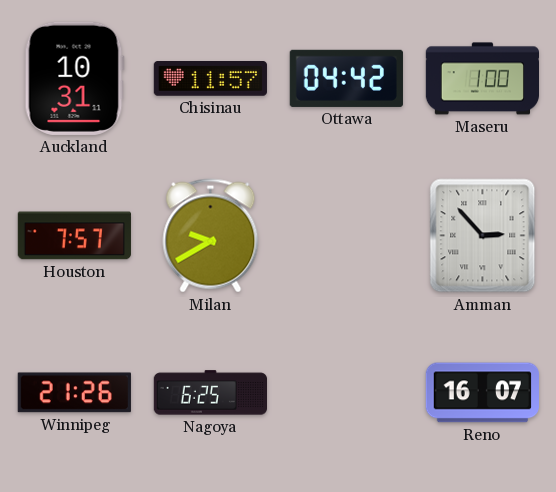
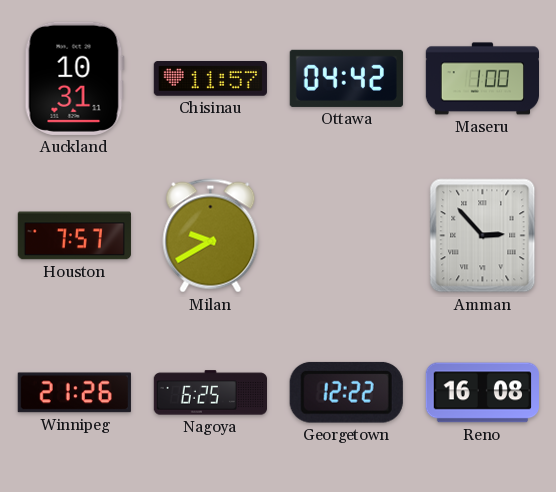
Georgetown: none -> 12:22
Reno: 16:07 -> 16:08
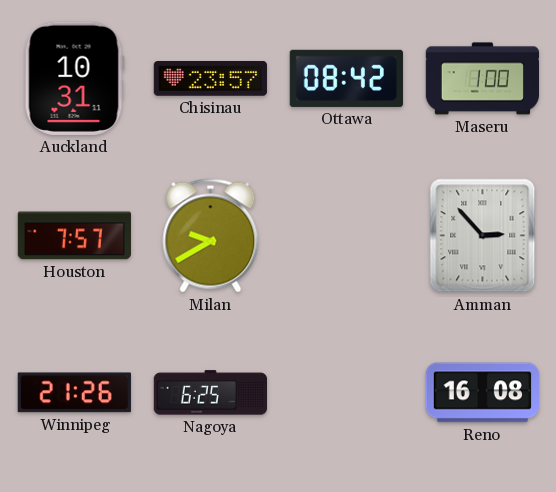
Chisinau: 11:57 -> 23:57
Ottawa: 04:42 -> 08:42
Georgetown: 12:22 -> none
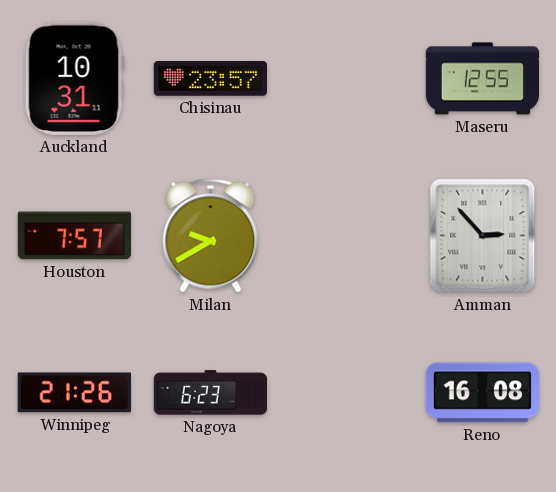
Ottawa: 08:42 -> none
Maseru: 1:00 -> 12:55
Nagoya: 6:25 -> 6:23
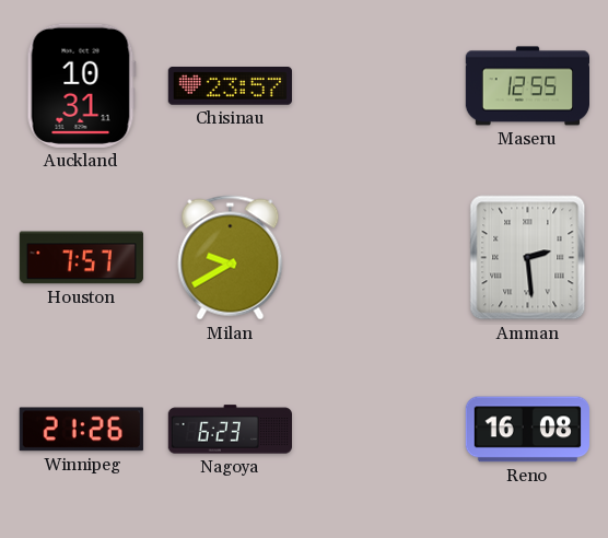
Amman: 2:53 -> 2:29
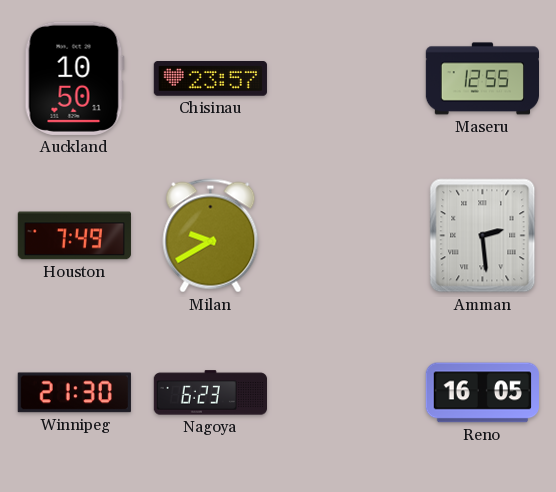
Auckland: 10:31 -> 10:50
Houston: 7:57 -> 7:49
Winnipeg: 21:26 -> 21:30
Reno: 16:08 -> 16:05
